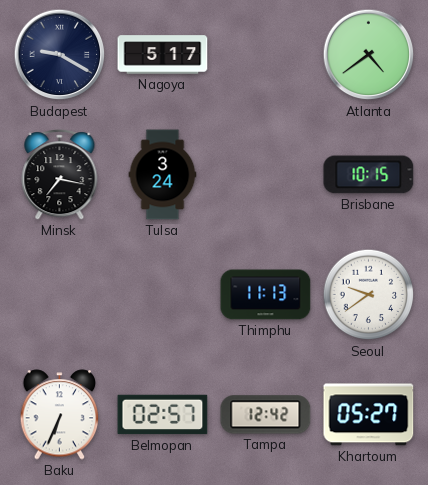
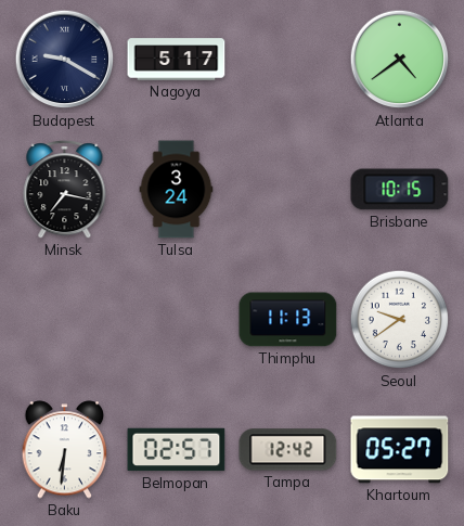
Baku: 6:34 -> 6:31
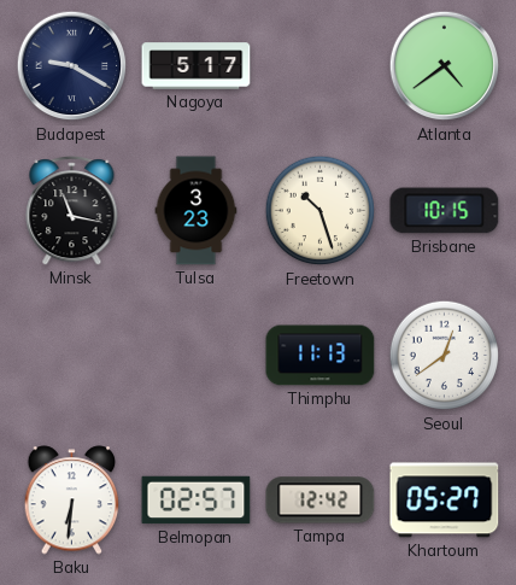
Minsk: 7:17 -> 11:17
Tulsa: 3:24 -> 3:23
Freetown: none -> 10:27
Seoul: 9:39 -> 12:39
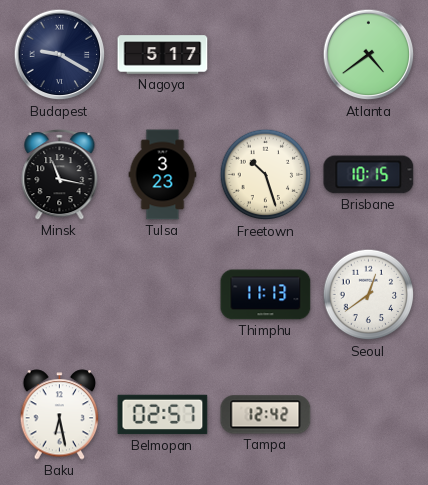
Baku: 6:31 -> 6:28
Khartoum: 05:27 -> none
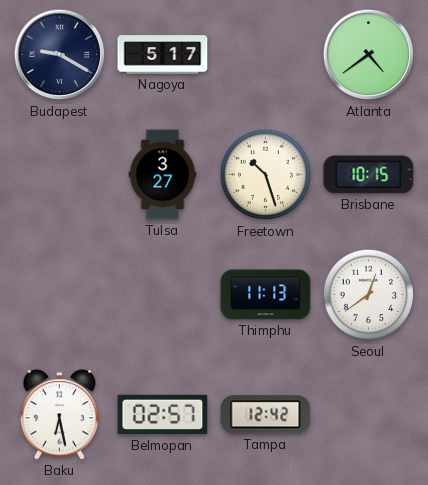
Minsk: 11:17 -> none
Tulsa: 3:23 -> 3:27
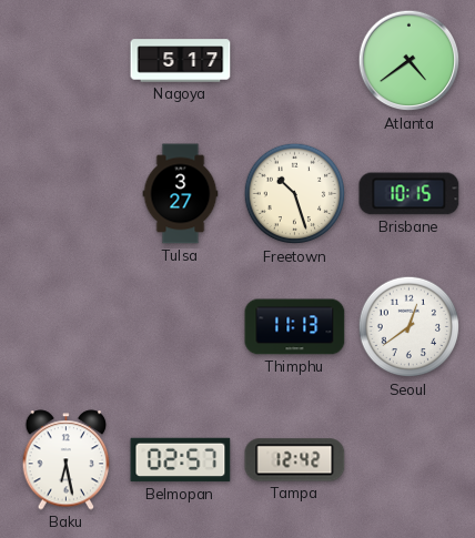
Budapest: 9:20 -> none
